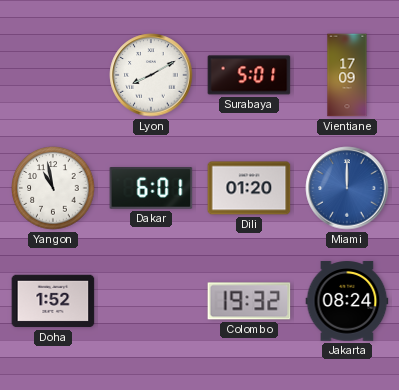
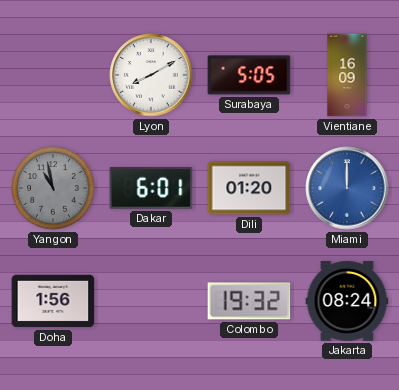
Surabaya: 5:01 -> 5:05
Vientiane: 17:09 -> 16:09
Yangon dial: white -> grey
Doha: 1:52 -> 1:56
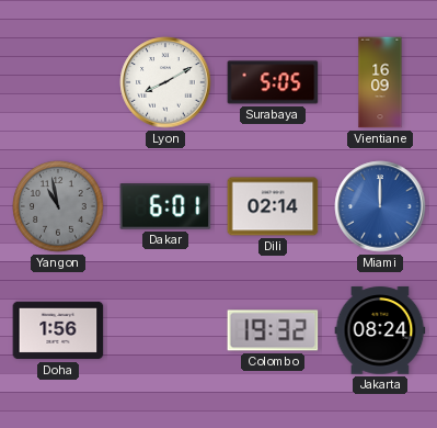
Dili: 01:20 -> 02:14
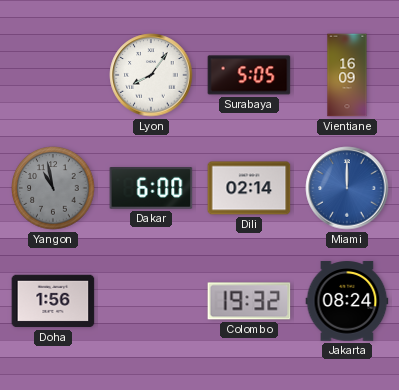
Lyon: 8:10 -> 8:06
Dakar: 6:01 -> 6:00
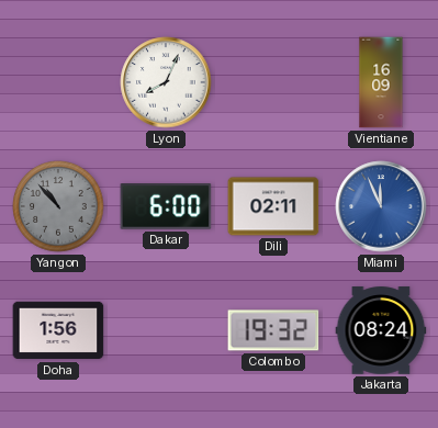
Lyon: 8:06 -> 8:04
Surabaya: 5:05 -> none
Yangon: 10:58 -> 10:53
Dili: 02:14 -> 02:11
Miami: 12:00 -> 11:56
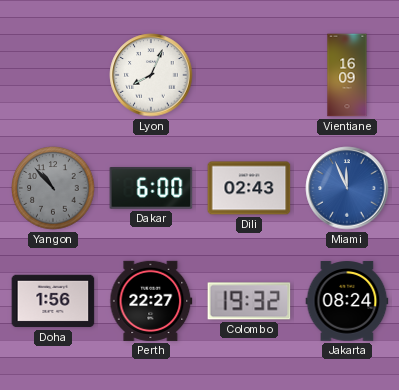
Dili: 02:11 -> 02:43
Perth: none -> 22:27
